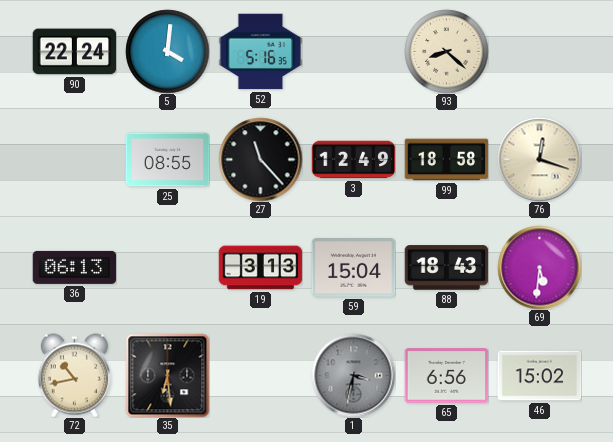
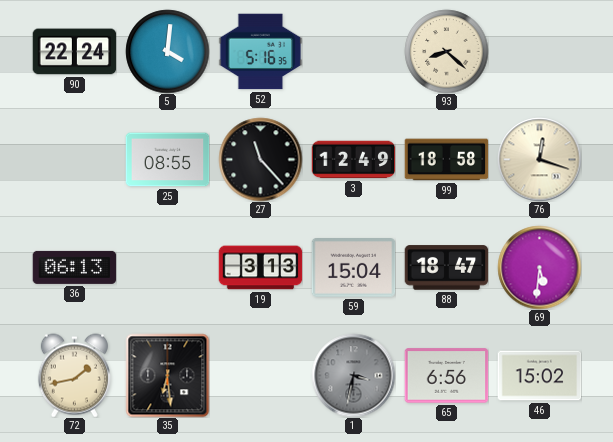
88: 18:43 -> 18:47
72: 10:43 -> 1:43
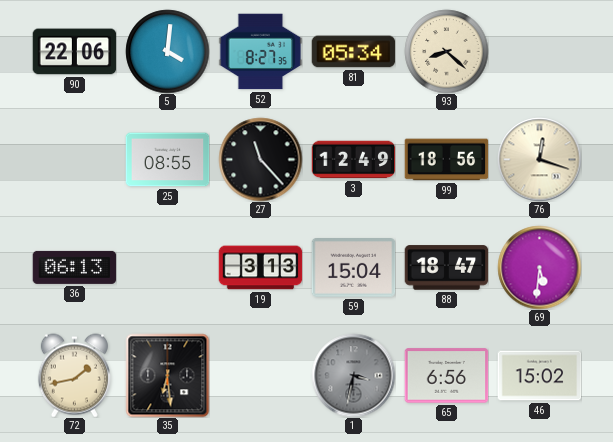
90: 22:24 -> 22:06
52: 5:16 -> 8:27
81: none -> 05:34
99: 18:58 -> 18:56
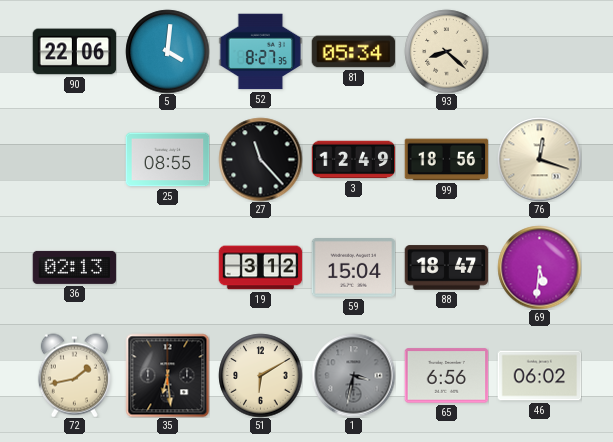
36: 06:13 -> 02:13
19: 3:13 -> 3:12
51: none -> 6:10
46: 15:02 -> 06:02
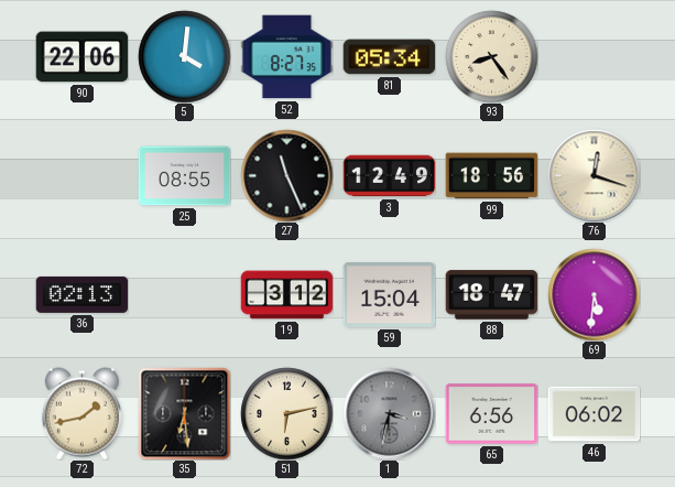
93: 8:22 -> 8:24
27: 11:23 -> 11:26
51: 6:10 -> 6:13
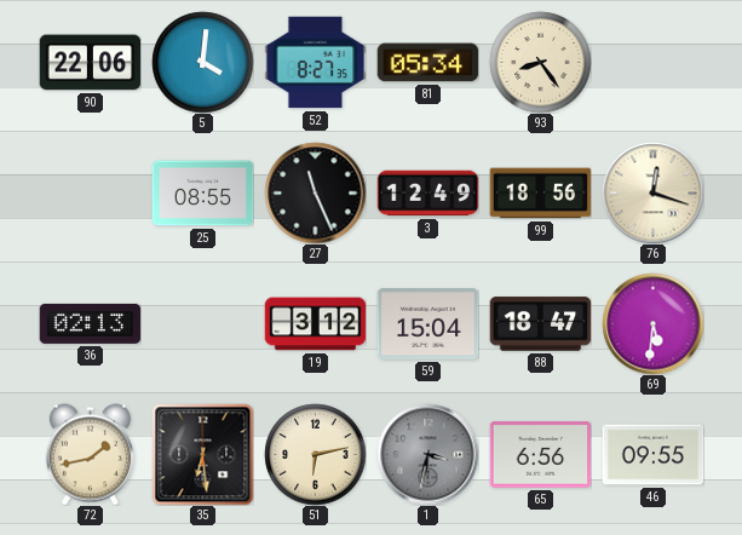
46: 06:02 -> 09:55
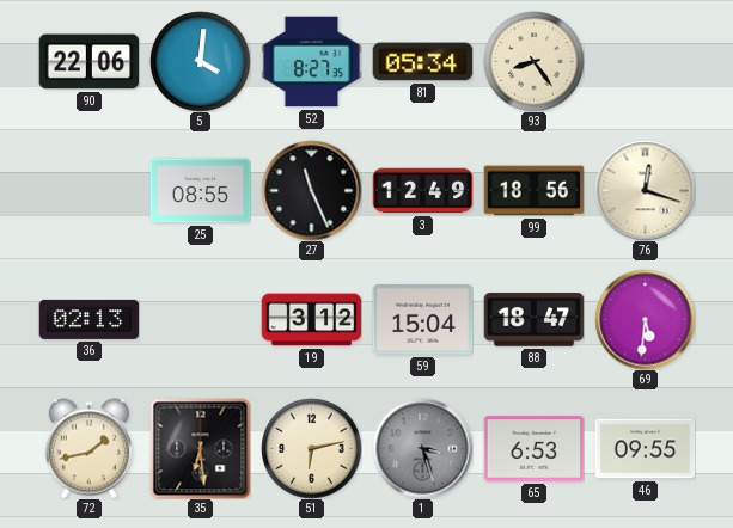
1: 3:32 -> 3:27
65: 6:56 -> 6:53
